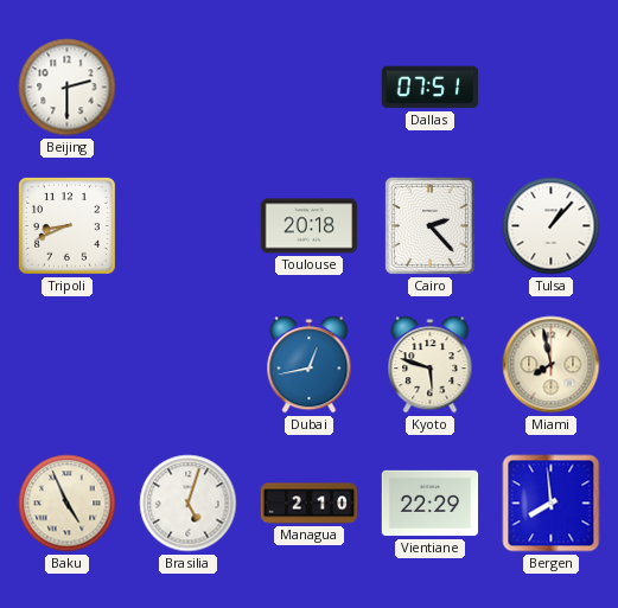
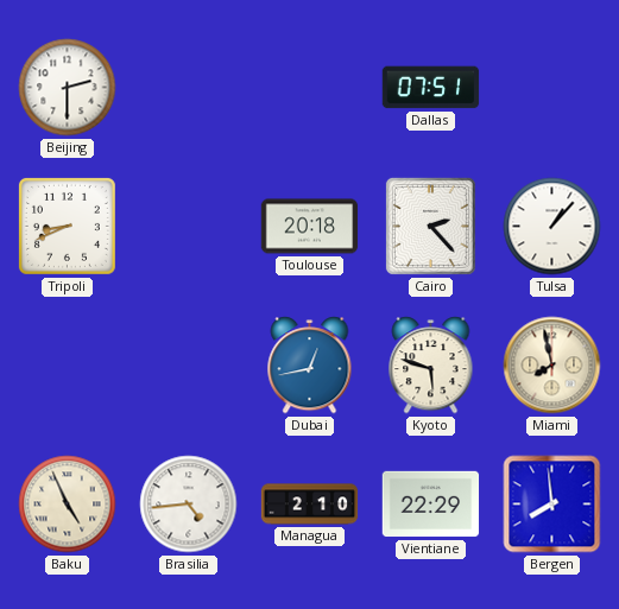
Brasilia: 5:03 -> 4:44
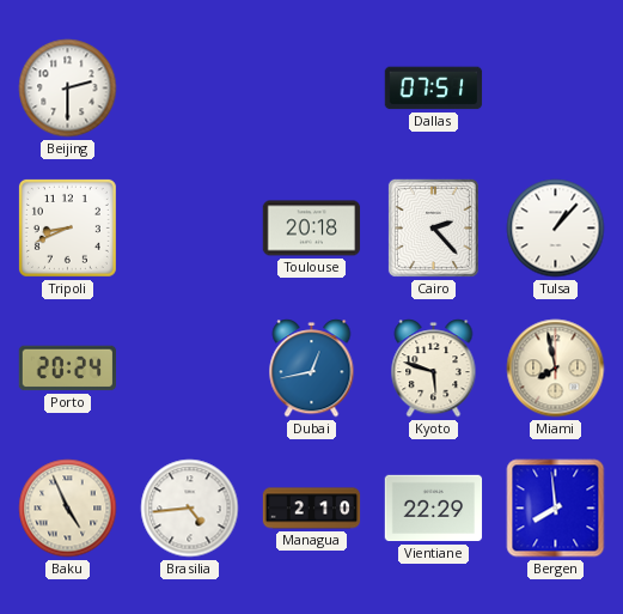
Porto: none -> 20:24
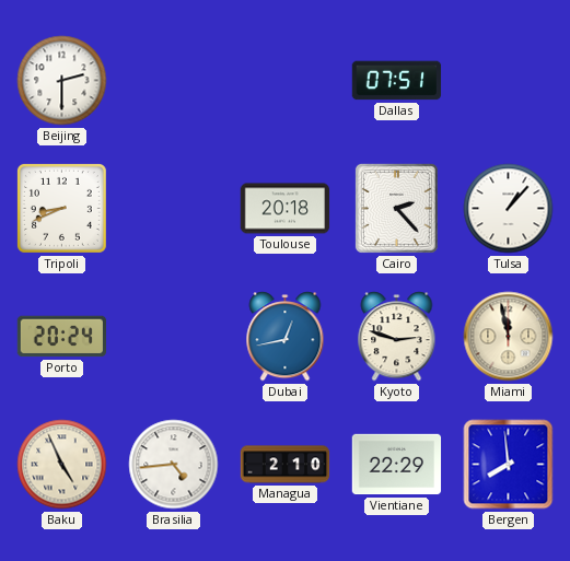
Kyoto: 5:48 -> 2:48
Miami: 7:58 -> 11:58
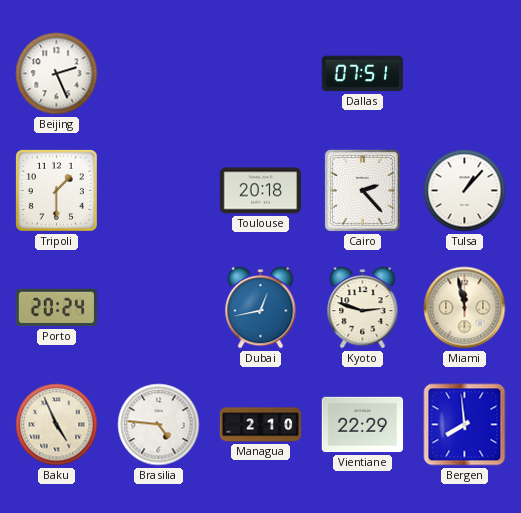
Beijing: 2:30 -> 2:26
Tripoli: 8:41 -> 1:30
Brasilia: 4:44 -> 4:46
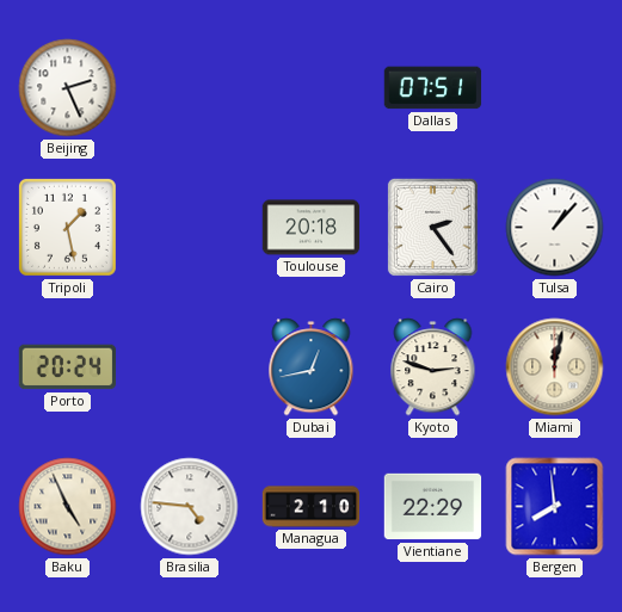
Tripoli: 1:30 -> 1:28
Cairo: 2:23 -> 2:24
Miami: 11:58 -> 12:02
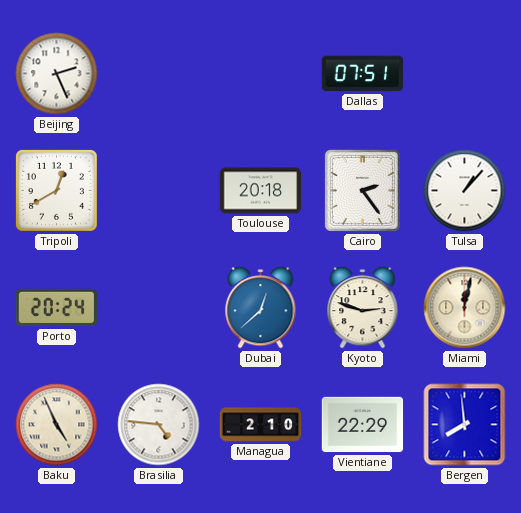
Tripoli: 1:28 -> 12:40
Dubai: 12:43 -> 12:38
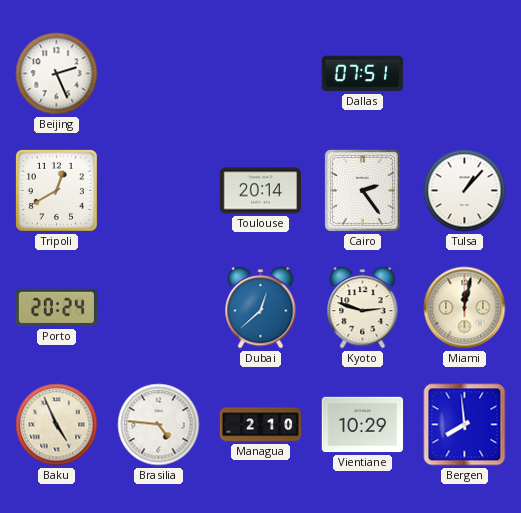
Toulouse: 20:18 -> 20:14
Vientiane: 22:29 -> 10:29
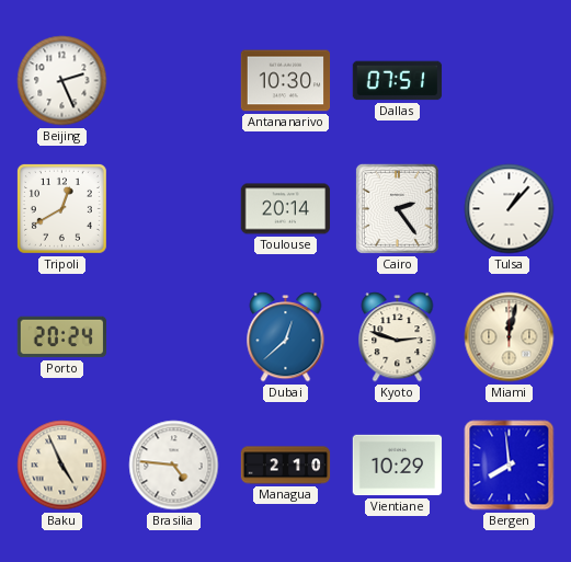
Antananarivo: none -> 10:30
